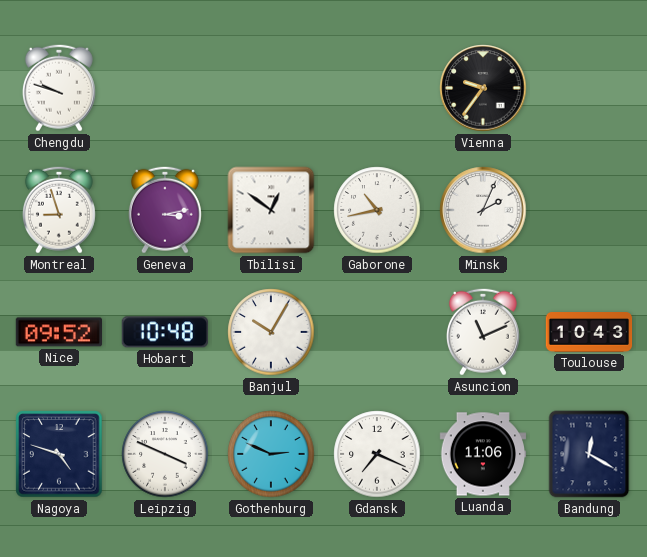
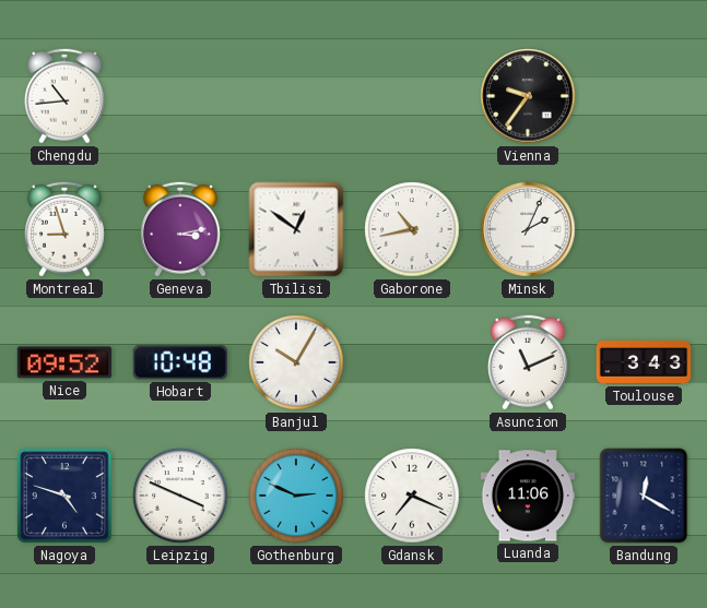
Chengdu: 9:48 -> 10:44
Toulouse: 10:43 -> 3:43
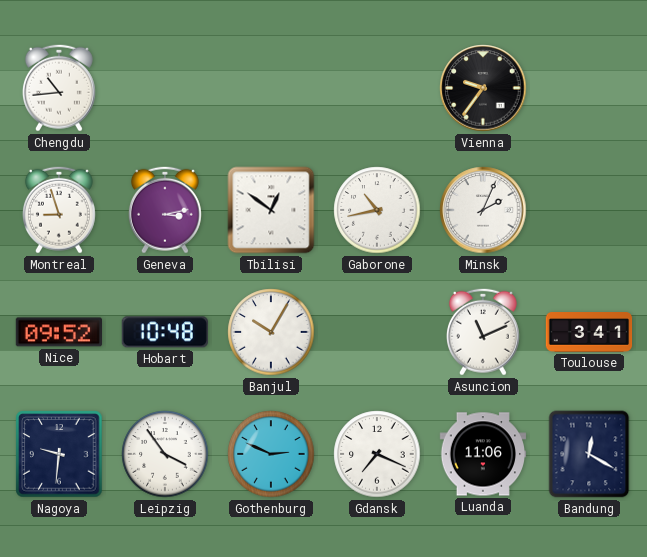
Toulouse: 3:43 -> 3:41
Nagoya: 4:48 -> 9:31
Leipzig: 3:49 -> 3:54
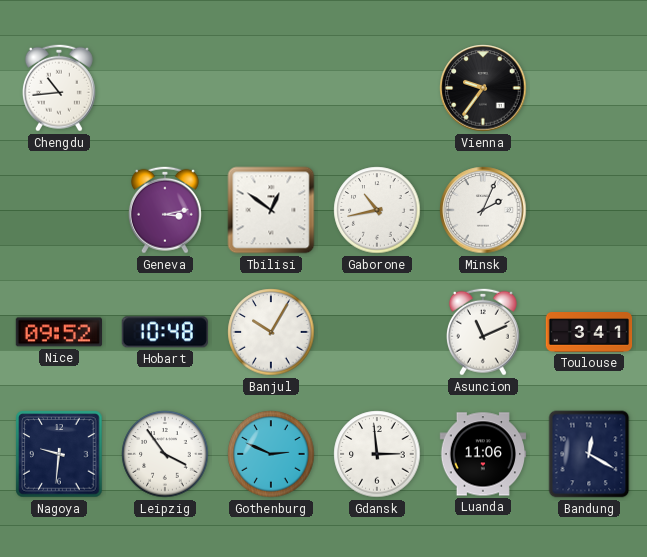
Montreal: 8:57 -> none
Gdansk: 7:19 -> 2:59
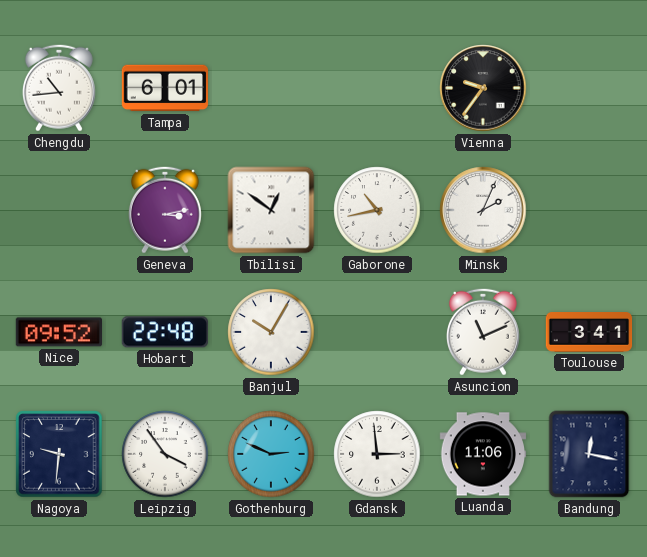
Tampa: none -> 6:01
Hobart: 10:48 -> 22:48
Bandung: 12:20 -> 12:17
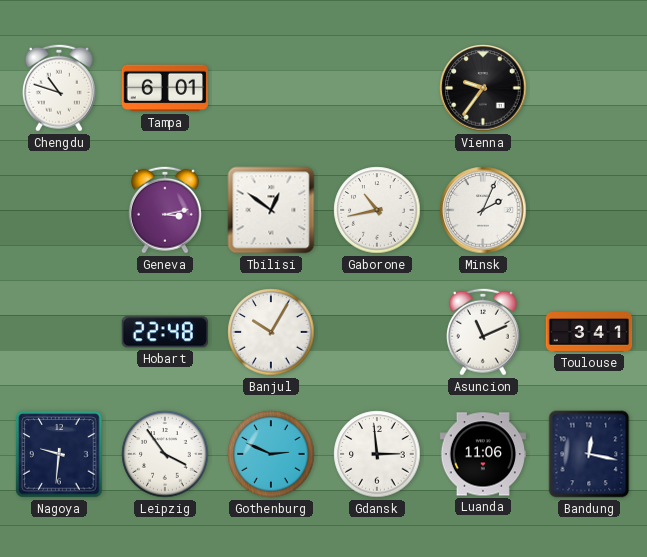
Chengdu: 10:44 -> 10:48
Nice: 09:52 -> none
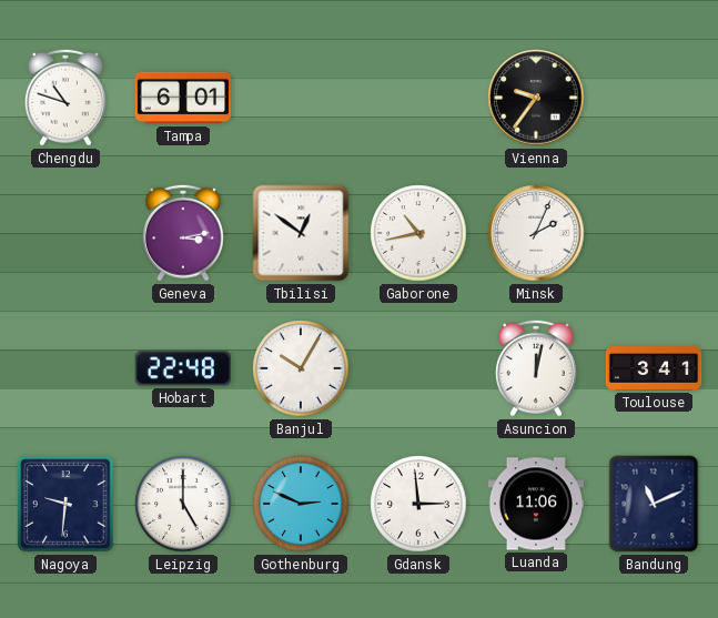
Asuncion: 11:11 -> 12:02
Leipzig: 3:54 -> 5:00
Bandung: 12:17 -> 11:11
